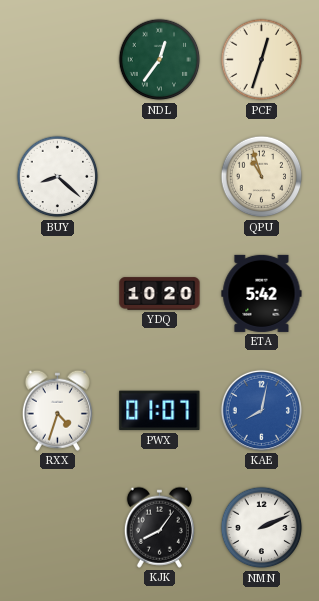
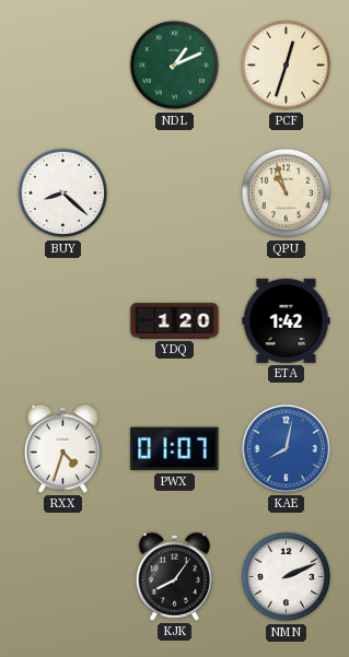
NDL: 12:36 -> 1:11
YDQ: 10:20 -> 1:20
ETA: 5:42 -> 1:42
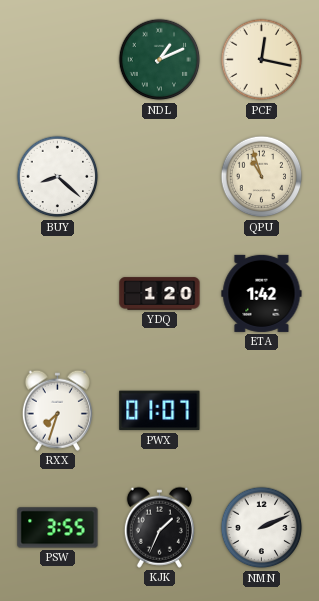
PCF: 12:33 -> 12:17
RXX: 4:33 -> 7:33
KAE: 8:02 -> none
PSW: none -> 3:55
KJK: 8:06 -> 1:34
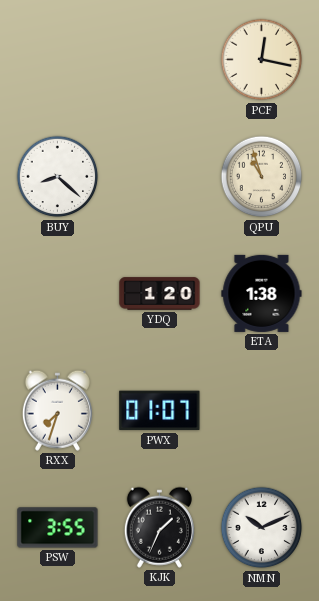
NDL: 1:11 -> none
ETA: 1:42 -> 1:38
NMN: 2:11 -> 10:11
